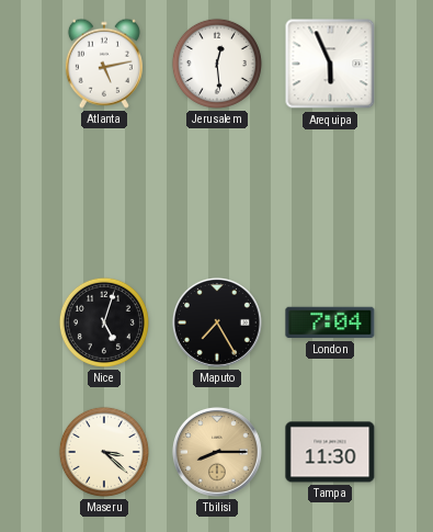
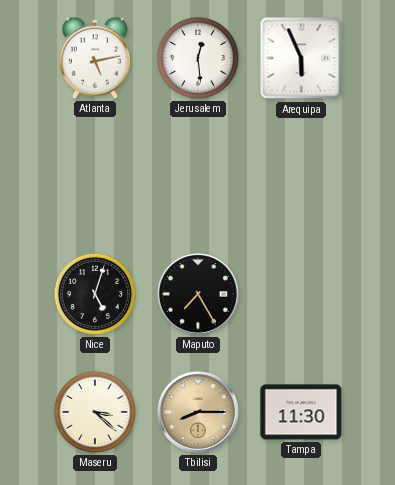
London: 7:04 -> none
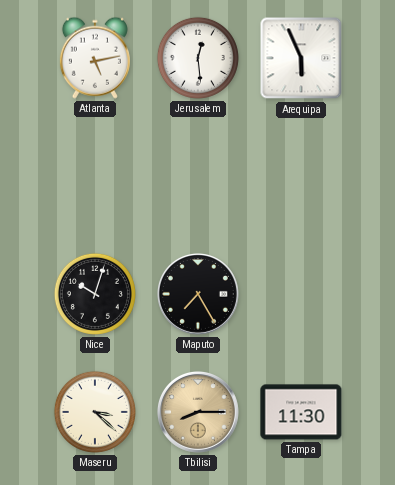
Nice: 5:03 -> 10:03
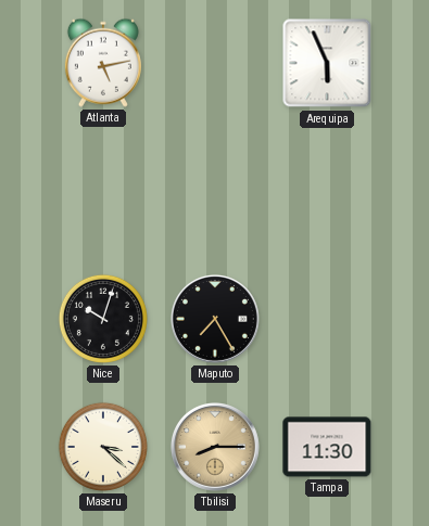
Jerusalem: 12:29 -> none
